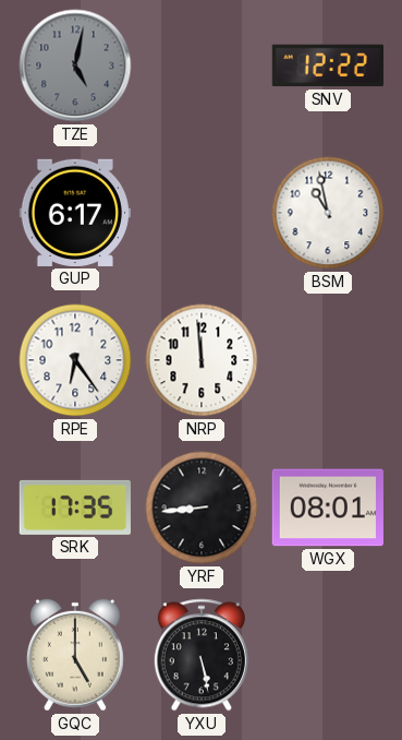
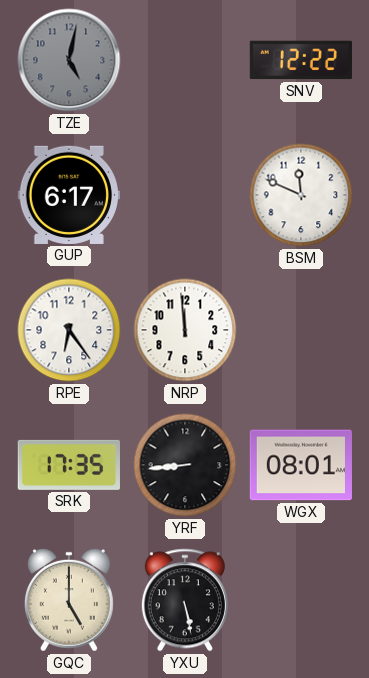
BSM: 10:58 -> 11:49
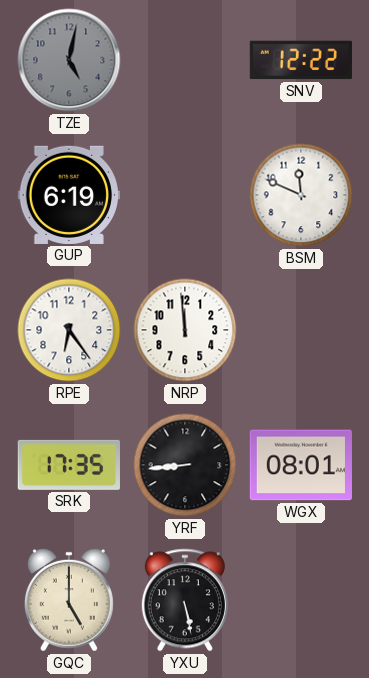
GUP: 6:17 -> 6:19
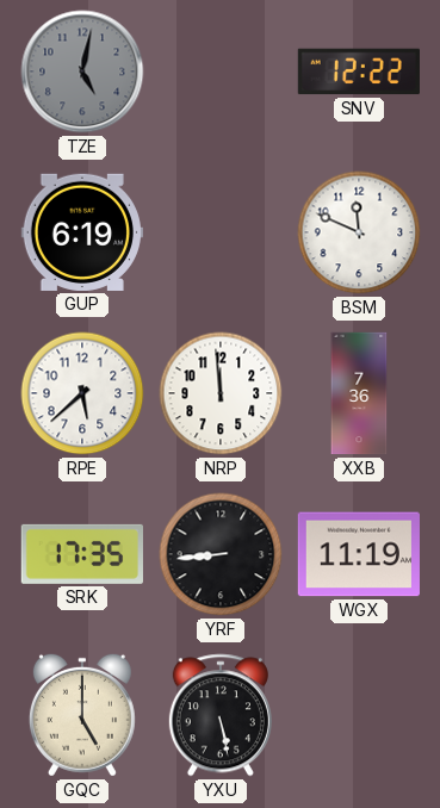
RPE: 6:24 -> 5:38
XXB: none -> 7:36
WGX: 08:01 -> 11:19
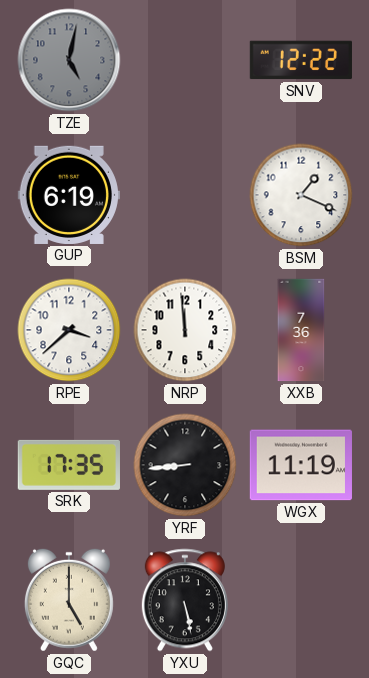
BSM: 11:49 -> 1:19
RPE: 5:38 -> 3:38
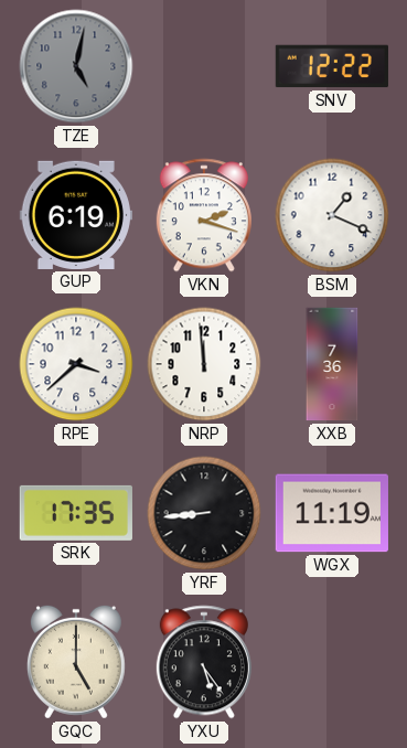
VKN: none -> 2:18
YXU: 5:28 -> 5:24
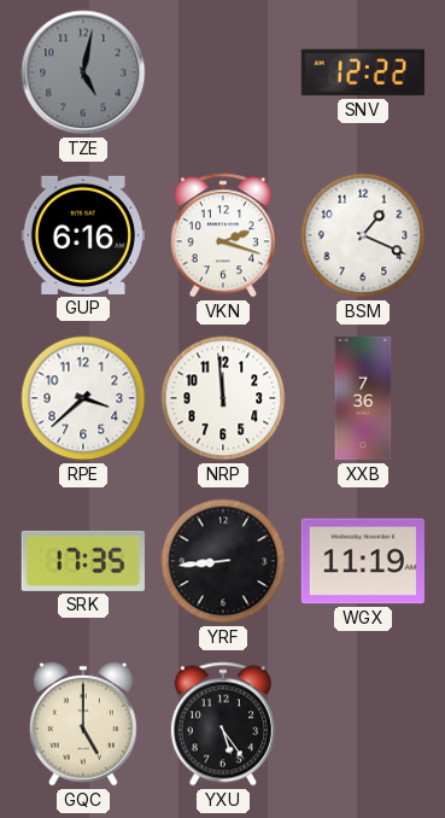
GUP: 6:19 -> 6:16
